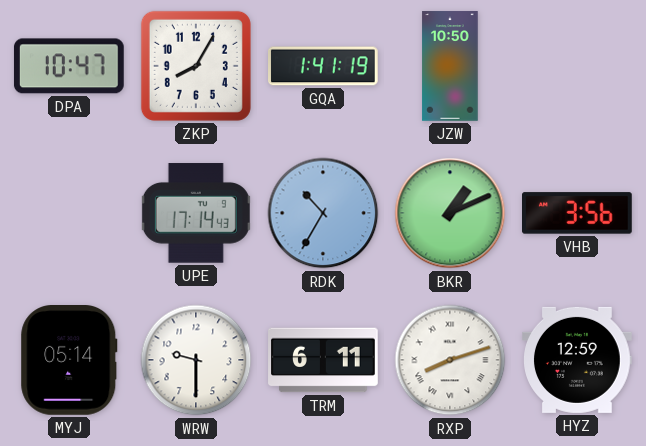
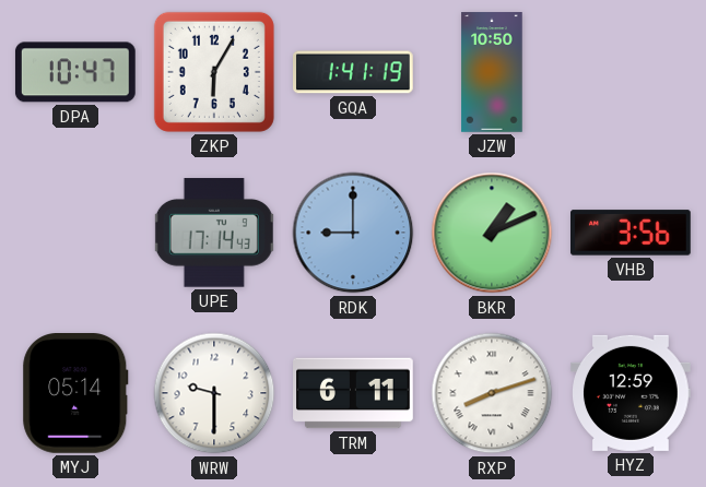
ZKP: 8:05 -> 6:05
RDK: 10:35 -> 9:00
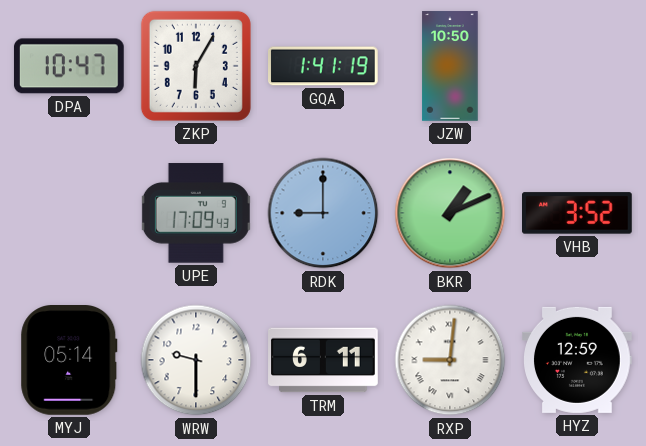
UPE: 17:14 -> 17:09
VHB: 3:56 -> 3:52
RXP: 8:12 -> 9:01
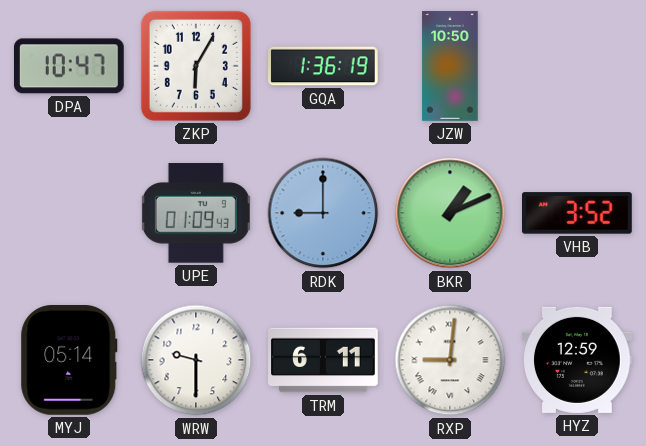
GQA: 1:41 -> 1:36
UPE: 17:09 -> 01:09
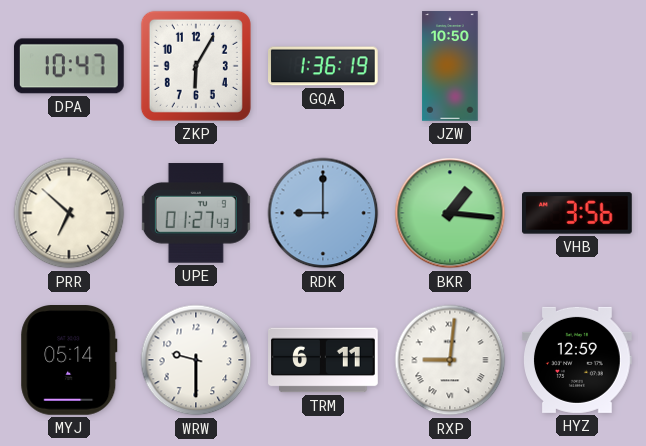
PRR: none -> 6:52
UPE: 01:09 -> 01:27
BKR: 1:11 -> 1:16
VHB: 3:52 -> 3:56
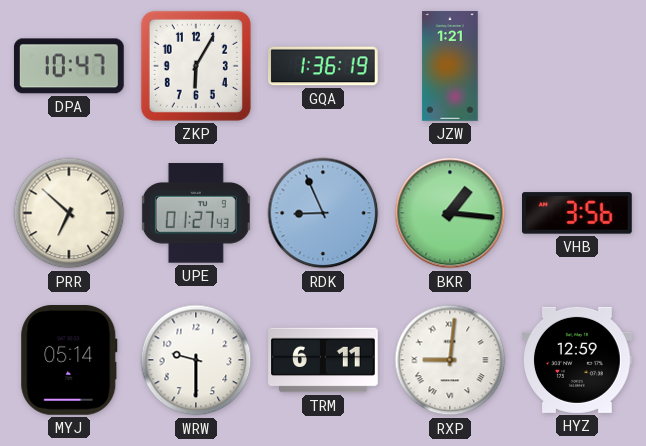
JZW: 10:50 -> 1:21
RDK: 9:00 -> 8:56
